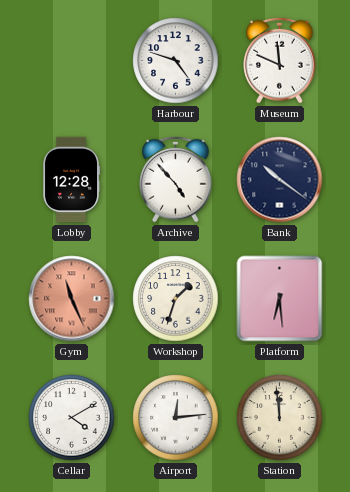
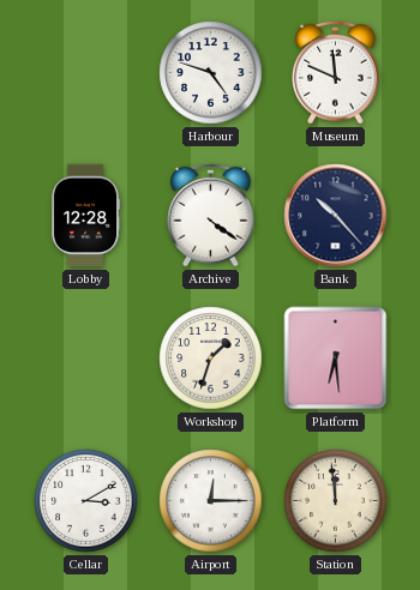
Archive: 4:53 -> 4:21
Bank: 10:21 -> 10:23
Gym: 11:26 -> none
Cellar: 4:10 -> 3:10
Airport: 12:14 -> 12:15
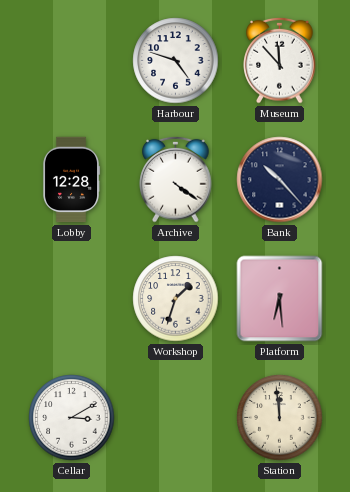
Museum: 11:49 -> 11:53
Airport: 12:15 -> none
